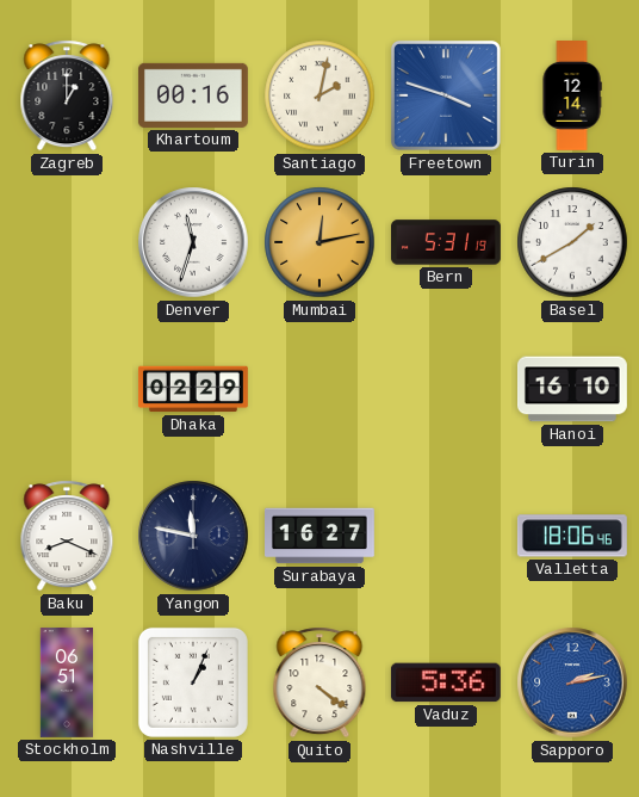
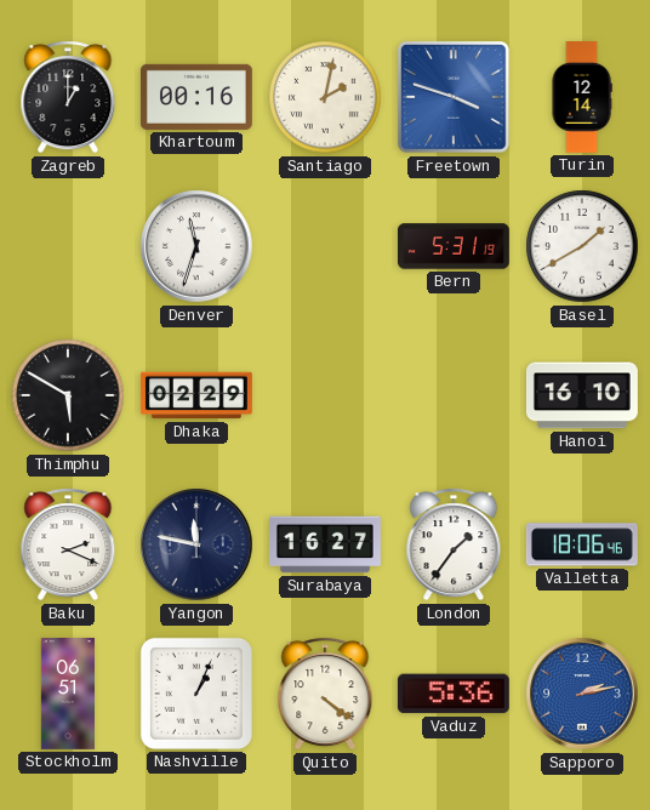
Mumbai: 12:13 -> none
Thimphu: none -> 5:50
Baku: 8:19 -> 2:19
London: none -> 1:36
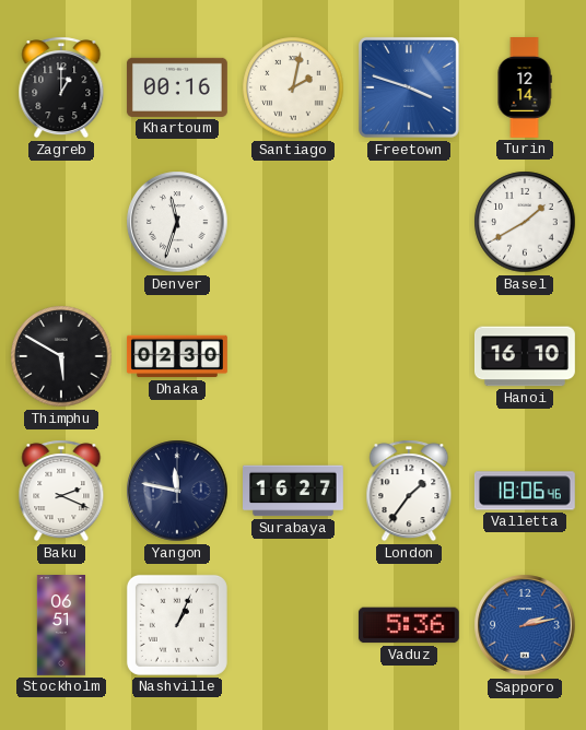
Bern: 5:31 -> none
Dhaka: 02:29 -> 02:30
Quito: 4:21 -> none
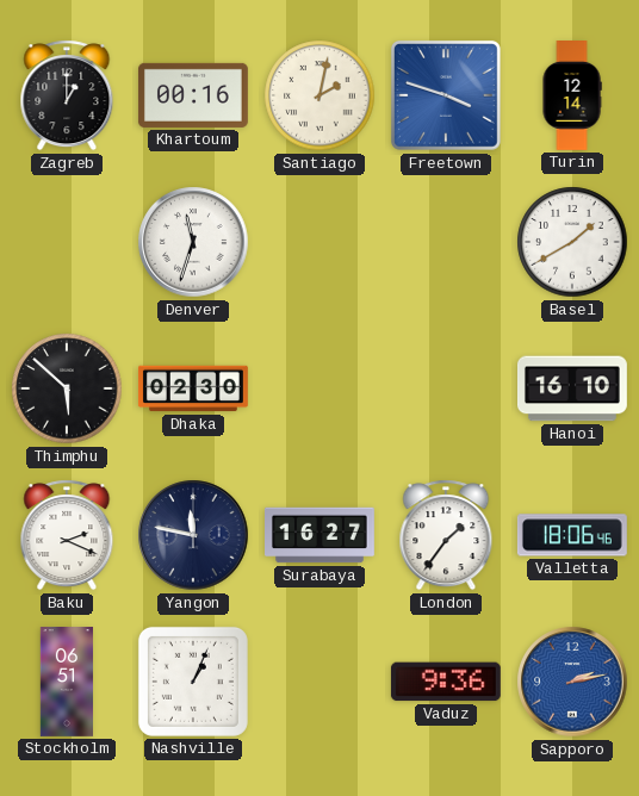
Thimphu: 5:50 -> 5:52
Vaduz: 5:36 -> 9:36
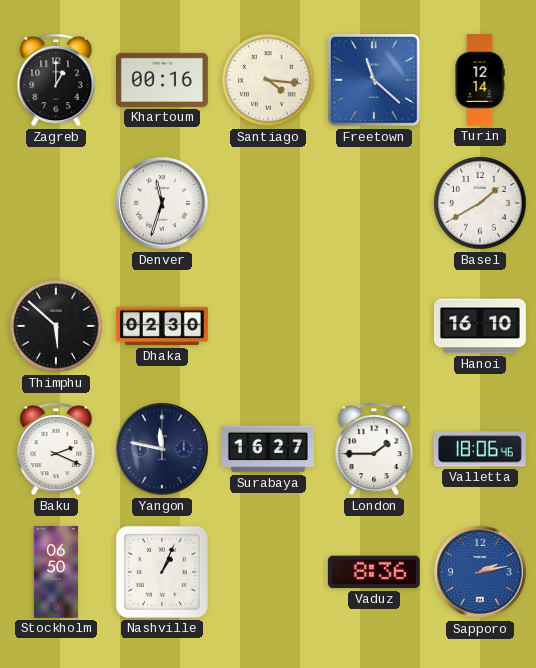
Santiago: 2:02 -> 4:16
Freetown: 3:48 -> 11:22
London: 1:36 -> 1:45
Stockholm: 06:51 -> 06:50
Vaduz: 9:36 -> 8:36
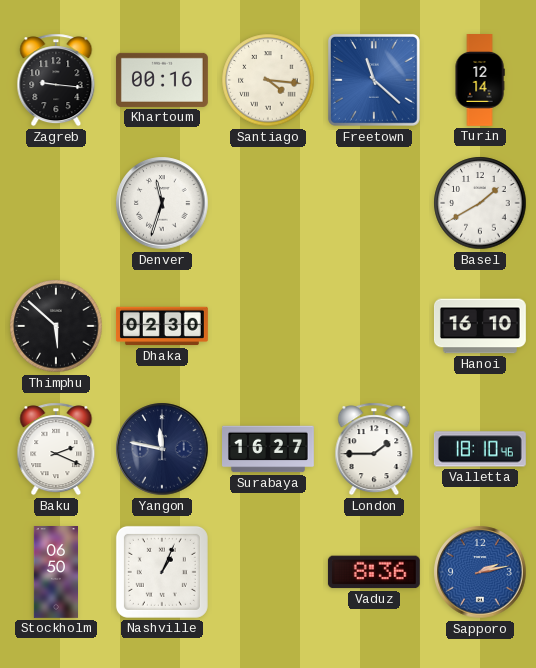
Zagreb: 1:00 -> 9:16
Valletta: 18:06 -> 18:10
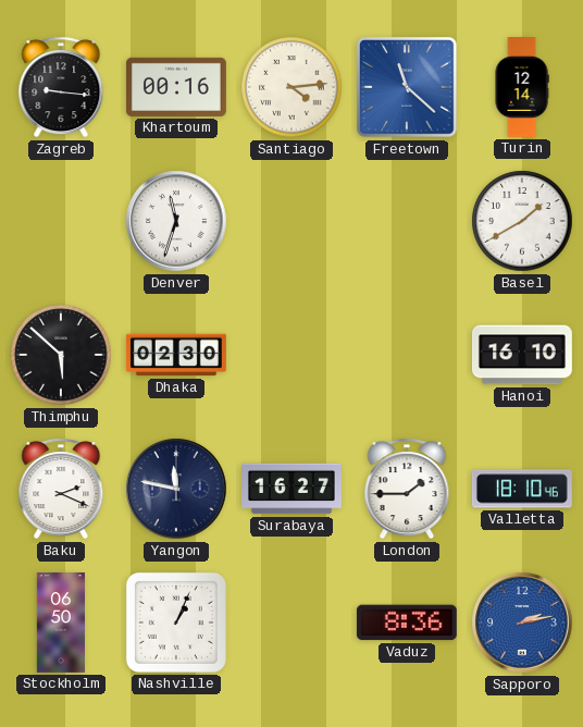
Santiago: 4:16 -> 4:14
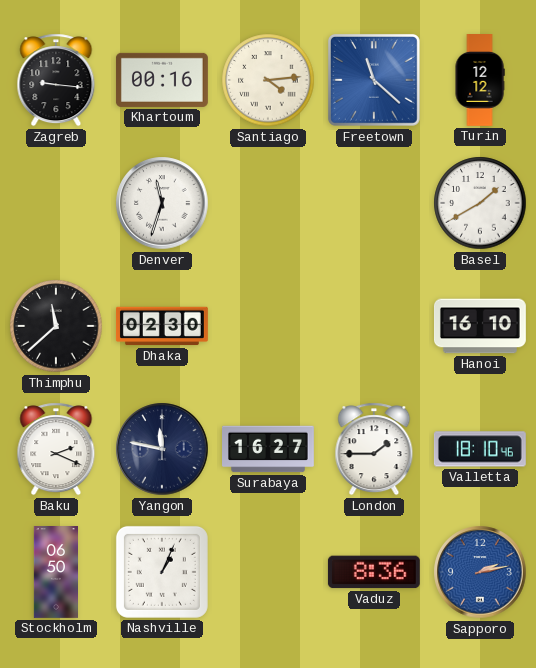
Turin: 12:14 -> 12:12
Thimphu: 5:52 -> 11:38
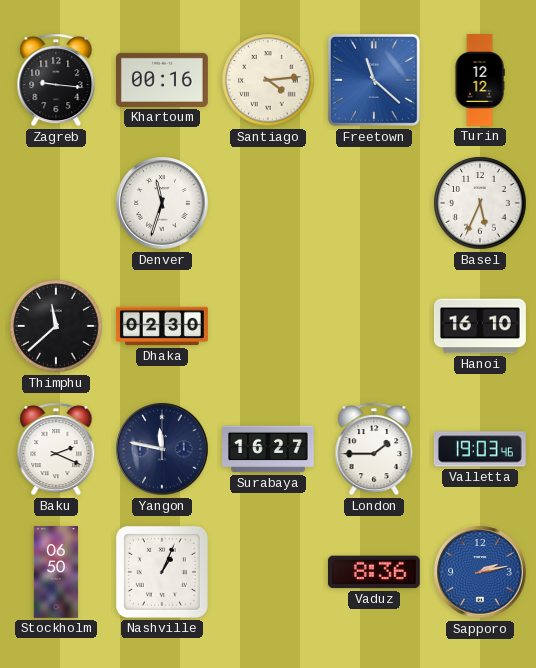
Basel: 1:40 -> 5:34
Valletta: 18:10 -> 19:03
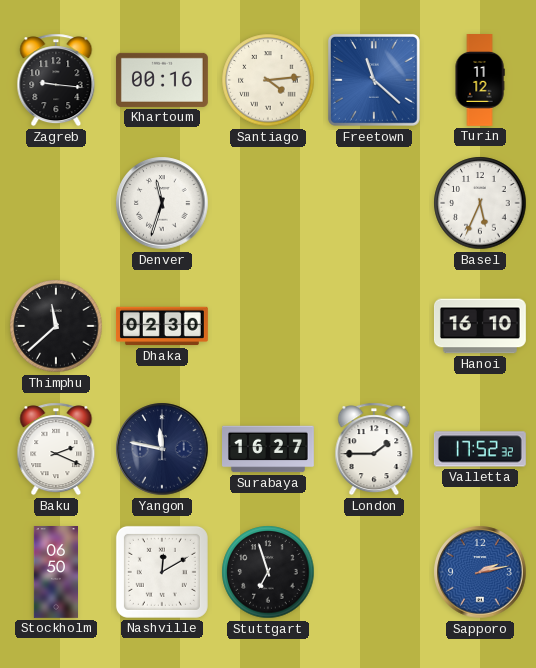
Turin: 12:12 -> 11:12
Valletta: 19:03 -> 17:52
Nashville: 1:04 -> 12:10
Stuttgart: none -> 6:57
Vaduz: 8:36 -> none
